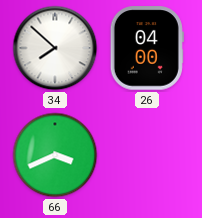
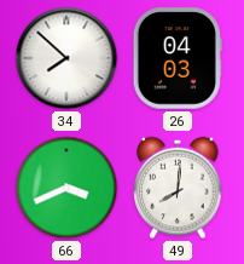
26: 04:00 -> 04:03
49: none -> 8:01
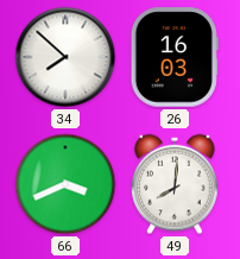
26: 04:03 -> 16:03
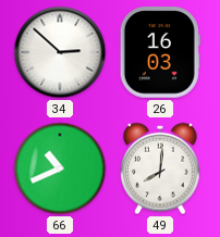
34: 7:52 -> 2:52
66: 3:41 -> 10:41
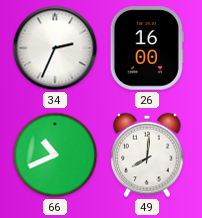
34: 2:52 -> 2:34
26: 16:03 -> 16:00
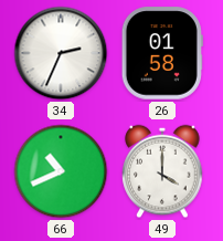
26: 16:00 -> 01:58
49: 8:01 -> 4:00
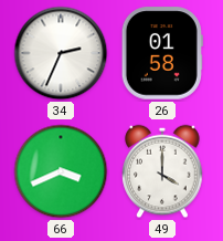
66: 10:41 -> 3:41
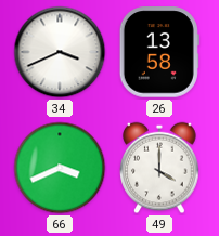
34: 2:34 -> 3:41
26: 01:58 -> 13:58
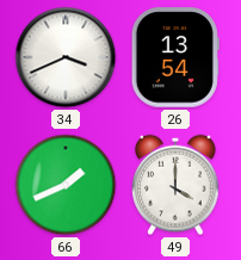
26: 13:58 -> 13:54
66: 3:41 -> 1:41
